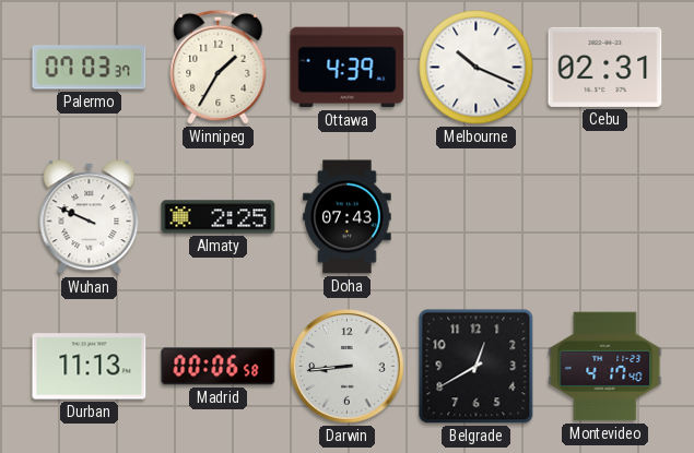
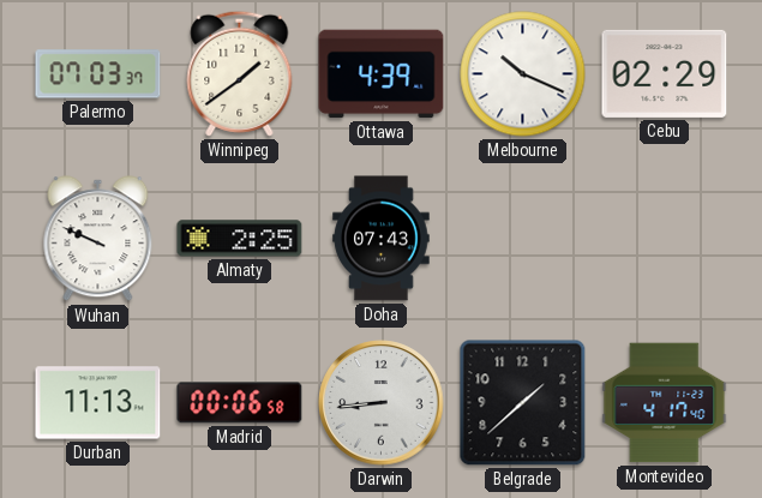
Winnipeg: 1:35 -> 1:39
Cebu: 02:31 -> 02:29
Belgrade: 12:40 -> 1:38
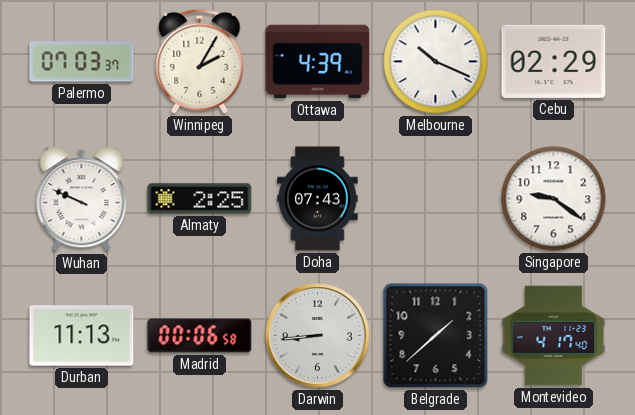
Winnipeg: 1:39 -> 2:05
Singapore: none -> 9:21
